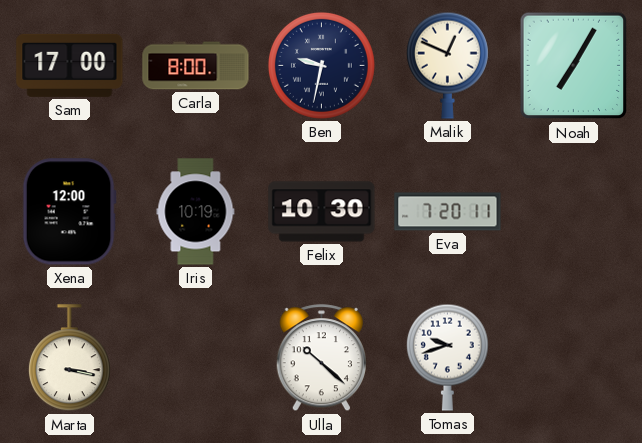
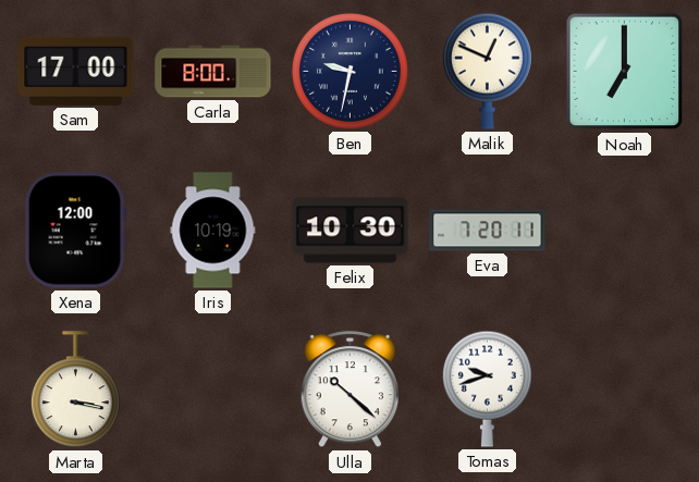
Noah: 7:05 -> 7:00
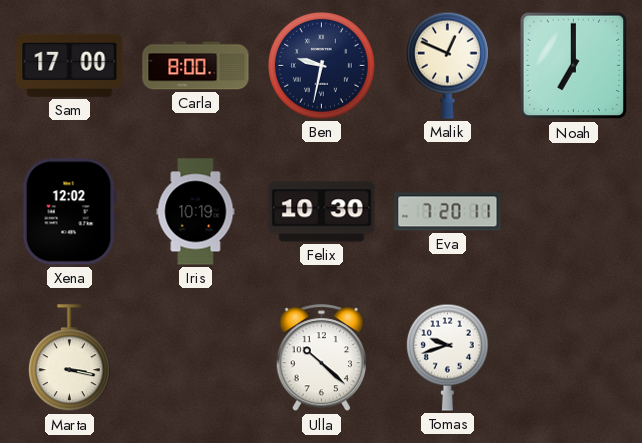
Xena: 12:00 -> 12:02
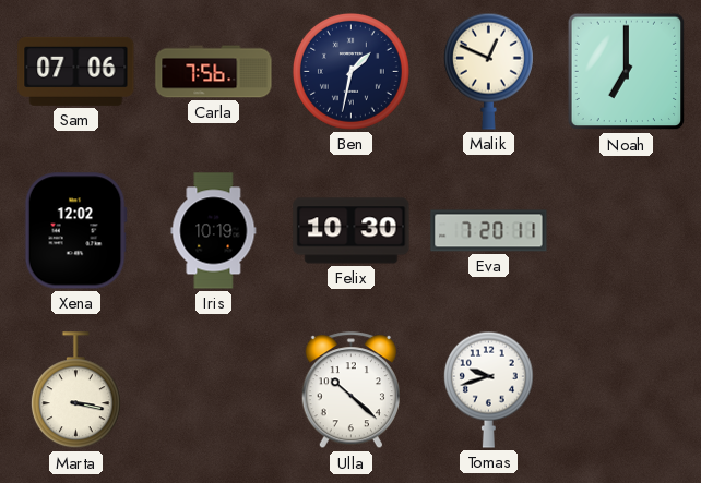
Sam: 17:00 -> 07:06
Carla: 8:00 -> 7:56
Ben: 9:32 -> 1:32
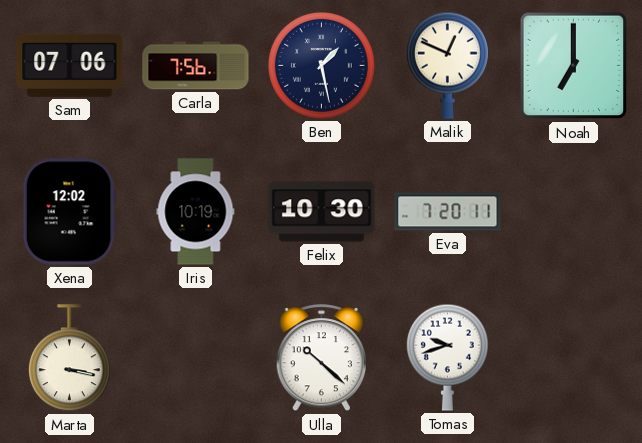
Ben: 1:32 -> 1:28
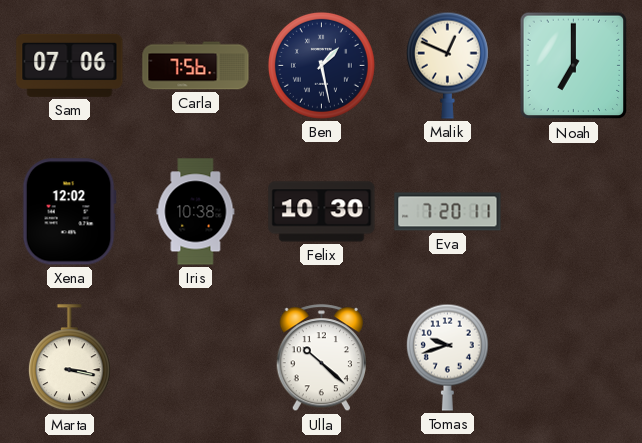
Iris: 10:19 -> 10:38
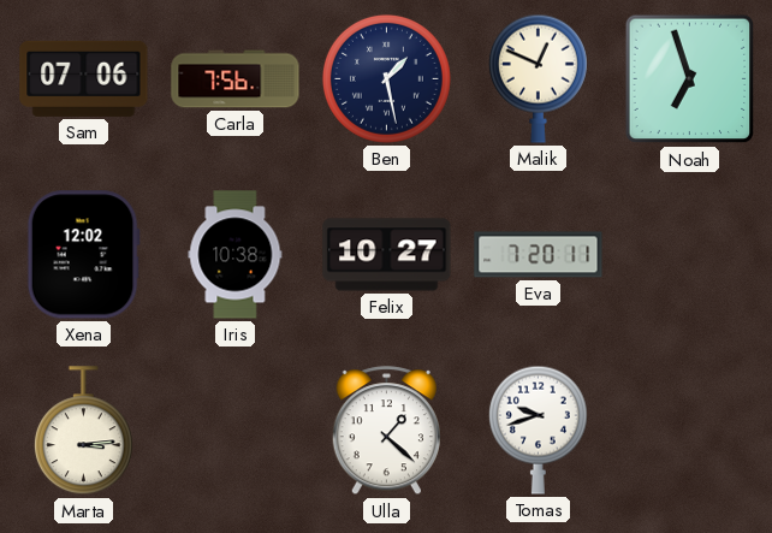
Noah: 7:00 -> 6:57
Felix: 10:30 -> 10:27
Marta: 3:17 -> 3:14
Ulla: 10:22 -> 1:22
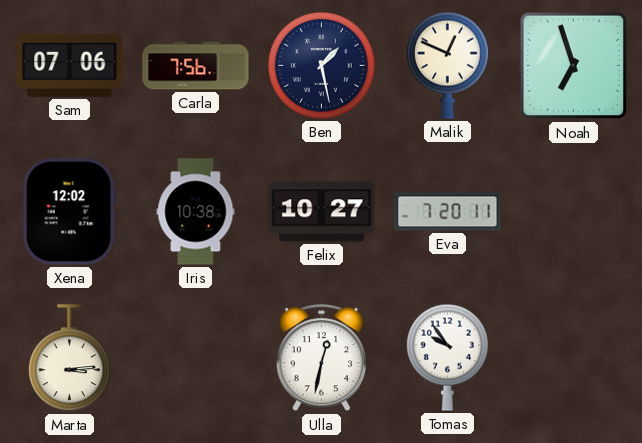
Ulla: 1:22 -> 12:32
Tomas: 9:42 -> 9:54
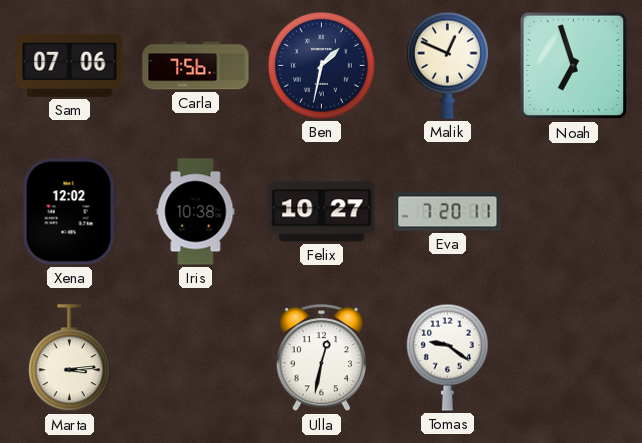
Ben: 1:28 -> 1:32
Tomas: 9:54 -> 9:21
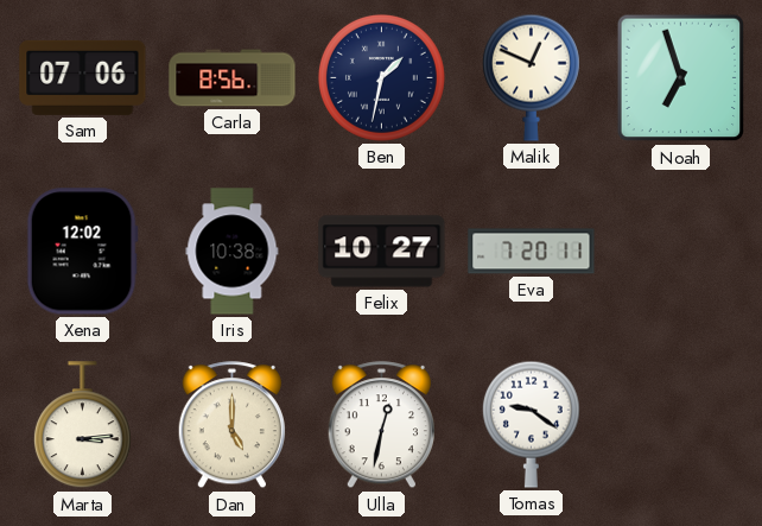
Carla: 7:56 -> 8:56
Dan: none -> 5:00
